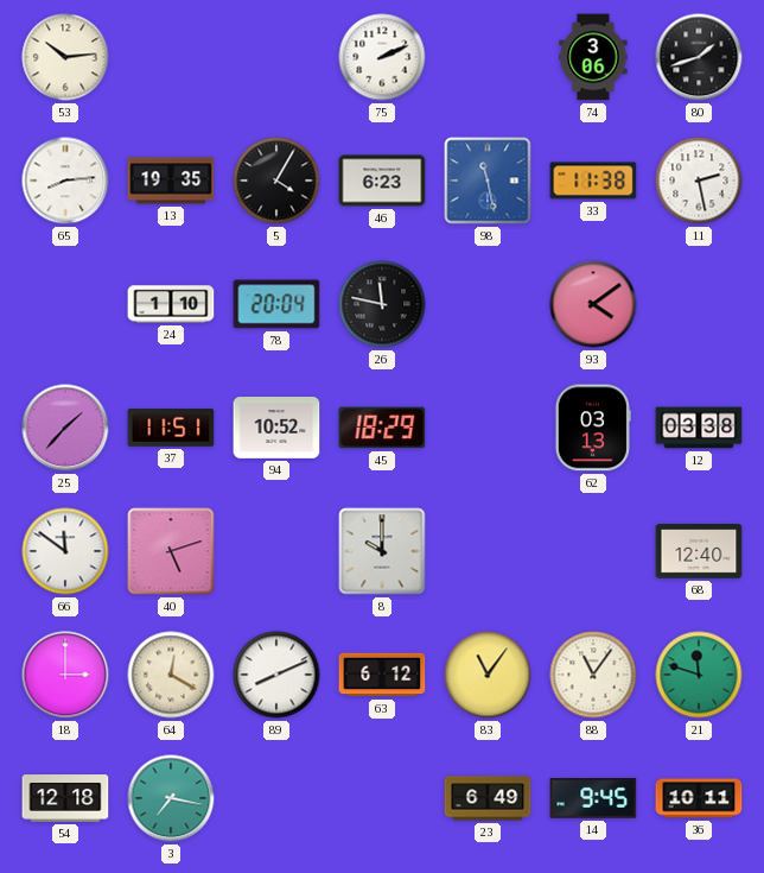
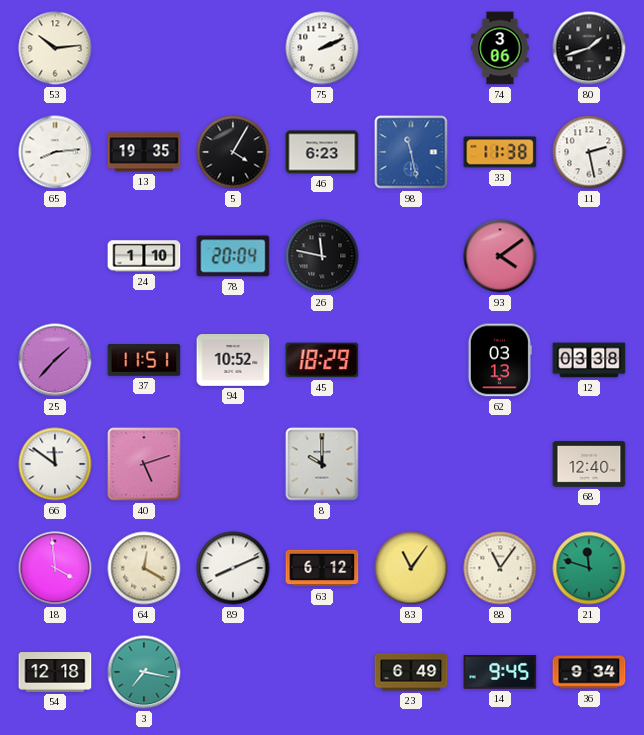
18: 3:00 -> 3:59
36: 10:11 -> 9:34
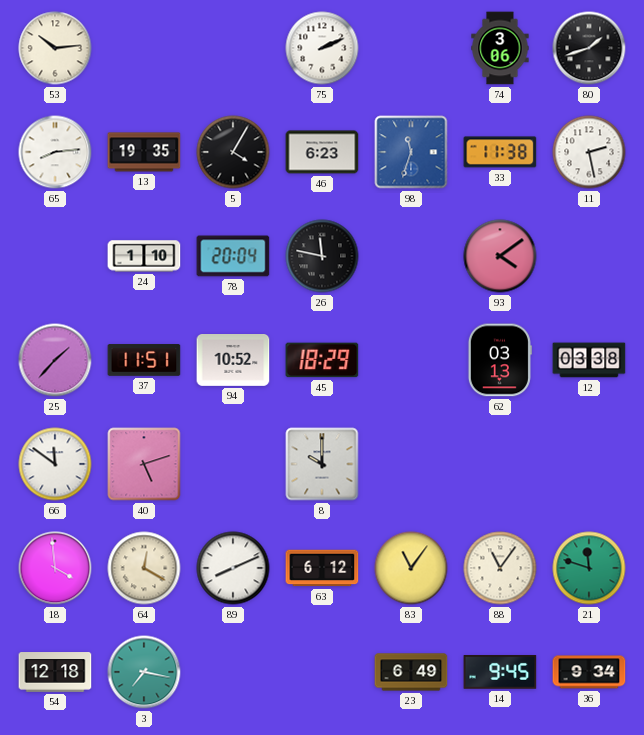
98: 11:28 -> 11:33
68: 12:40 -> none
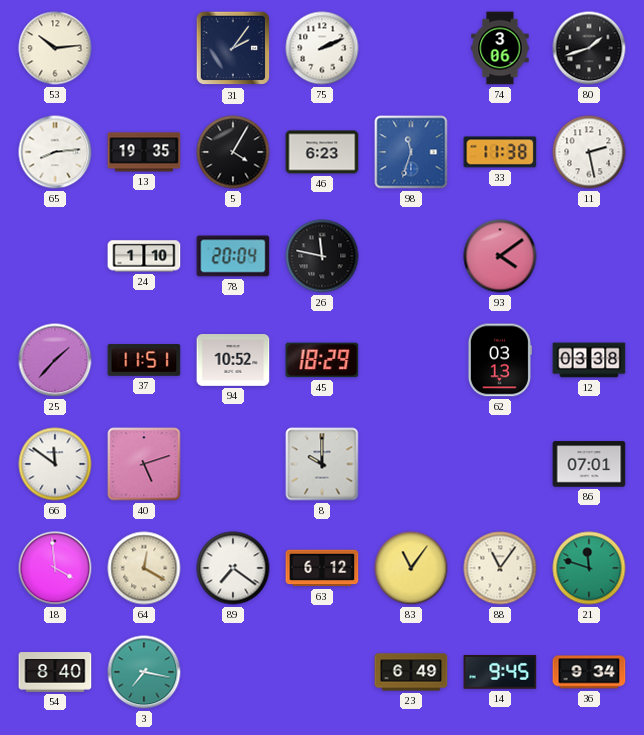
31: none -> 2:06
86: none -> 07:01
89: 8:11 -> 7:21
54: 12:18 -> 8:40
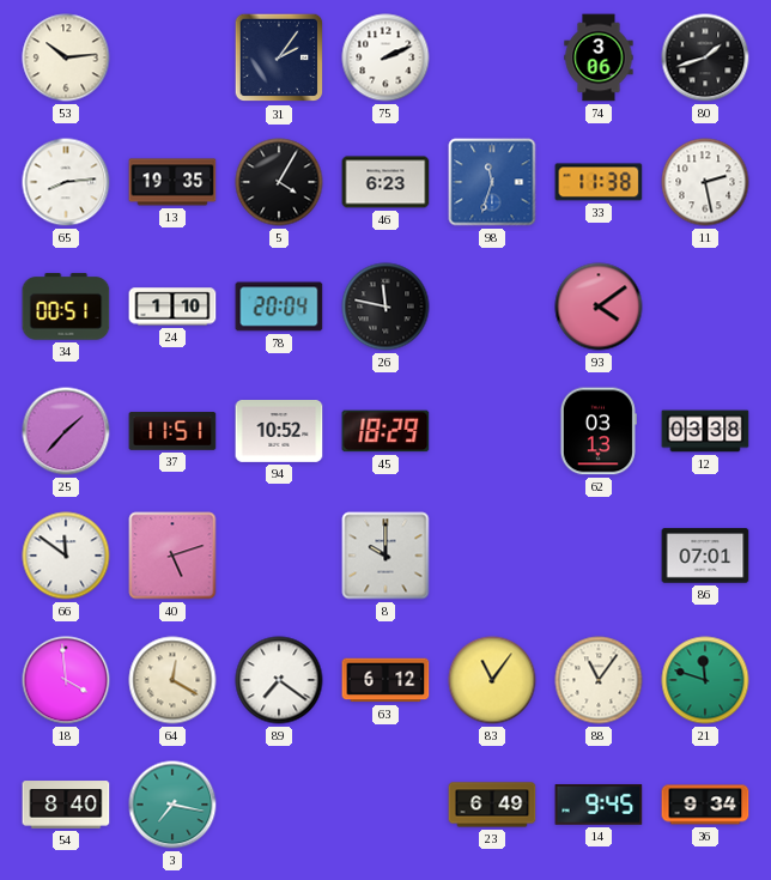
34: none -> 00:51
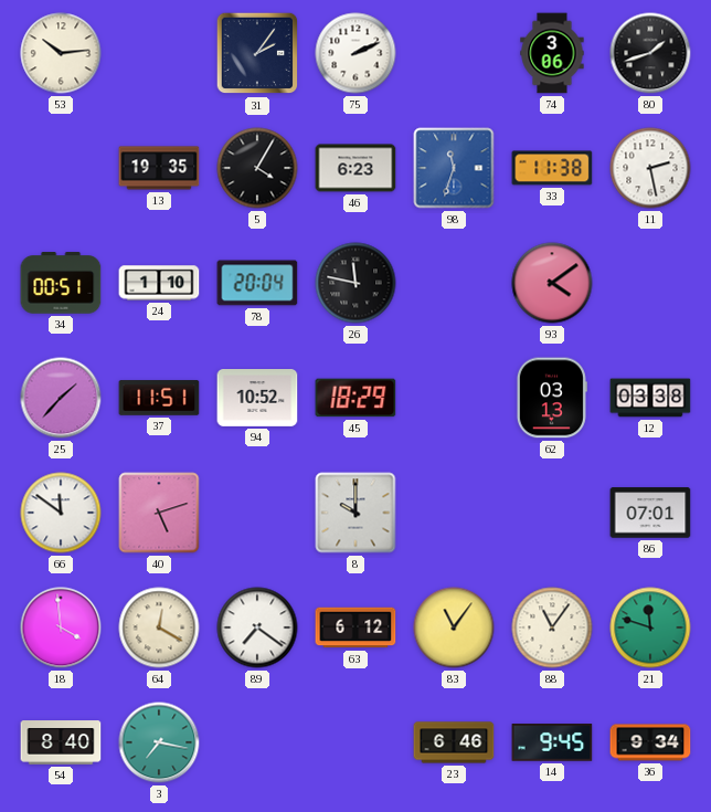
65: 8:14 -> none
23: 6:49 -> 6:46
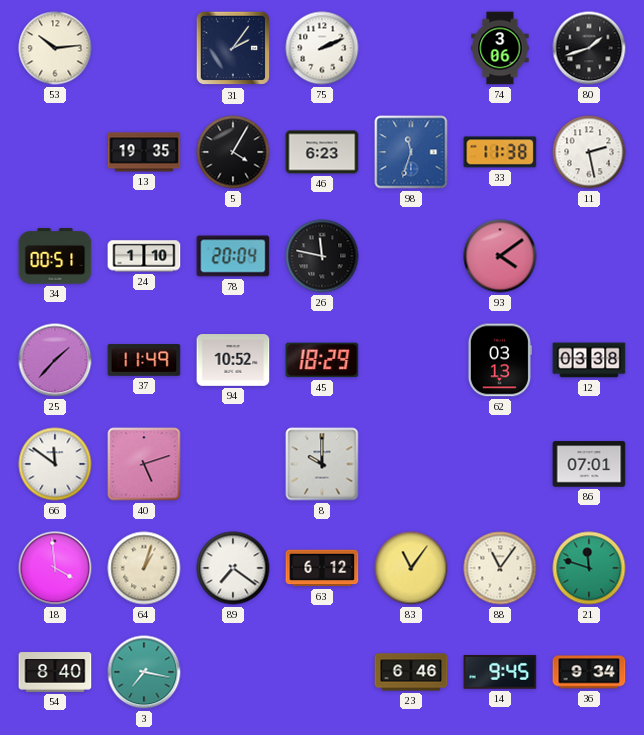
37: 11:51 -> 11:49
64: 12:20 -> 1:03
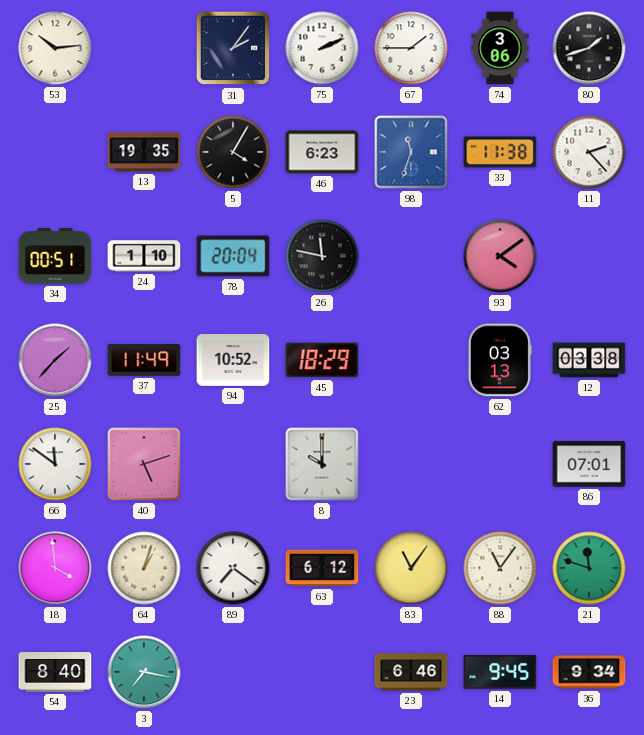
67: none -> 1:45
11: 2:28 -> 2:23
